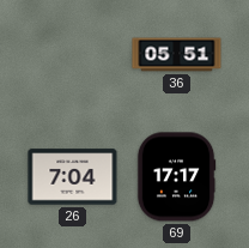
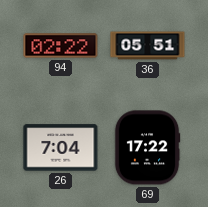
94: none -> 02:22
69: 17:17 -> 17:22
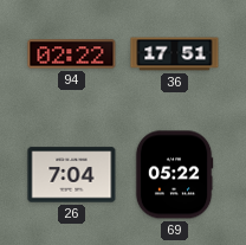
36: 05:51 -> 17:51
69: 17:22 -> 05:22
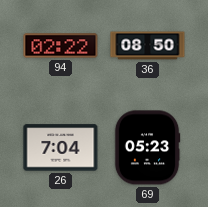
36: 17:51 -> 08:50
69: 05:22 -> 05:23
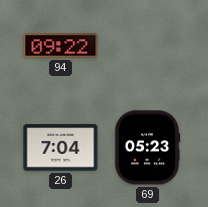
94: 02:22 -> 09:22
36: 08:50 -> none
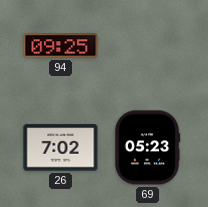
94: 09:22 -> 09:25
26: 7:04 -> 7:02
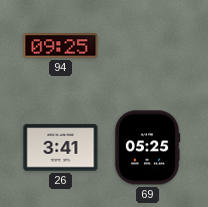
26: 7:02 -> 3:41
69: 05:23 -> 05:25
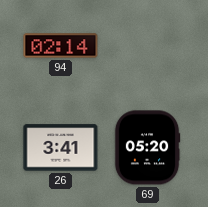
94: 09:25 -> 02:14
69: 05:25 -> 05:20
